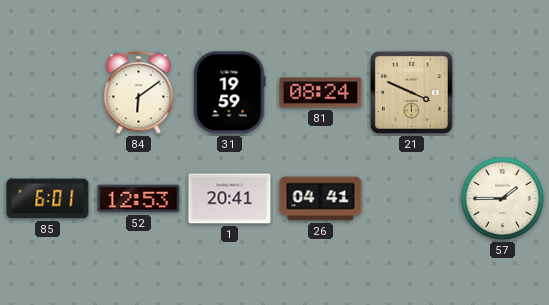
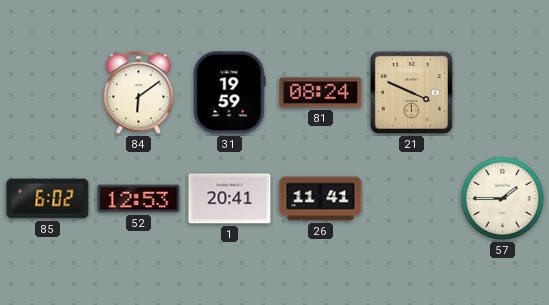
85: 6:01 -> 6:02
26: 04:41 -> 11:41
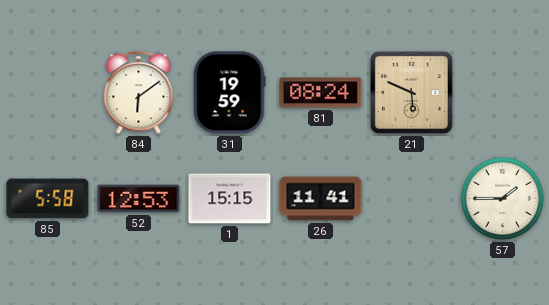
21: 3:49 -> 5:49
85: 6:02 -> 5:58
1: 20:41 -> 15:15
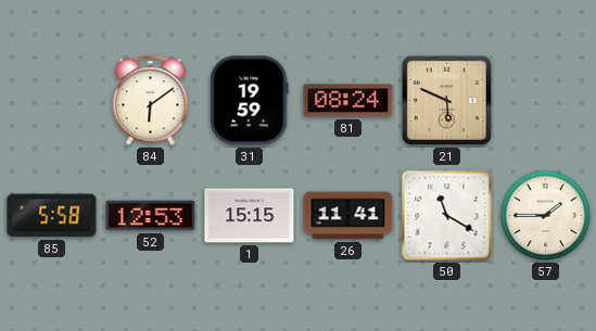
50: none -> 11:20
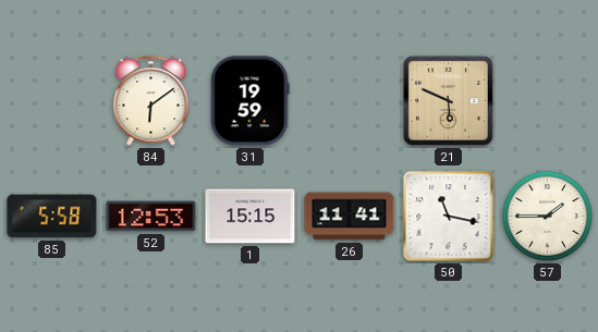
81: 08:24 -> none
50: 11:20 -> 11:17
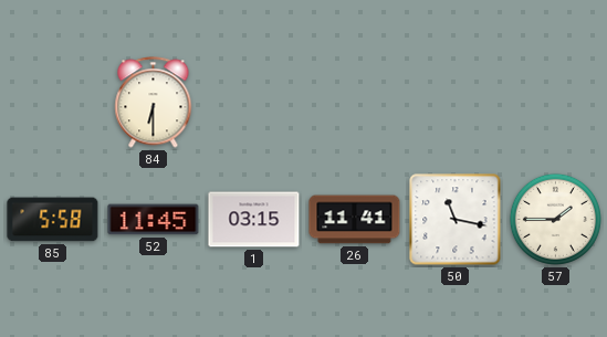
84: 6:09 -> 6:30
31: 19:59 -> none
21: 5:49 -> none
52: 12:53 -> 11:45
1: 15:15 -> 03:15
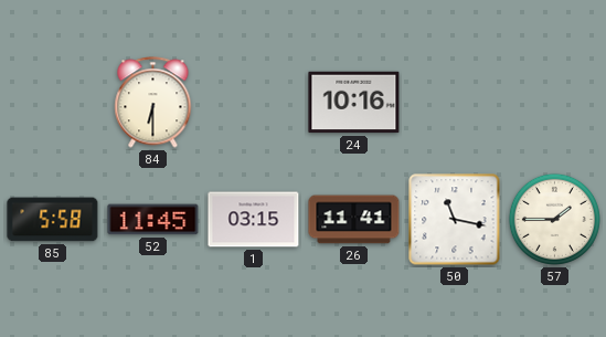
24: none -> 10:16
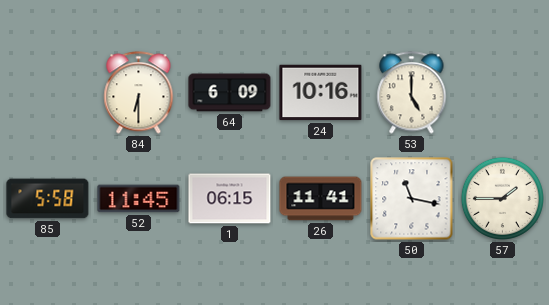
64: none -> 6:09
53: none -> 5:00
1: 03:15 -> 06:15
